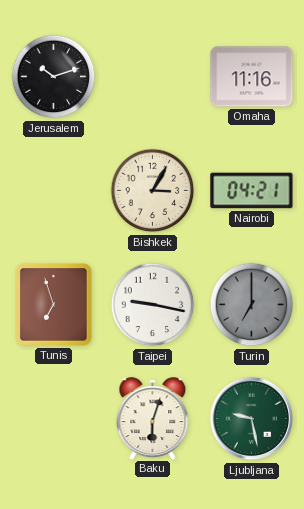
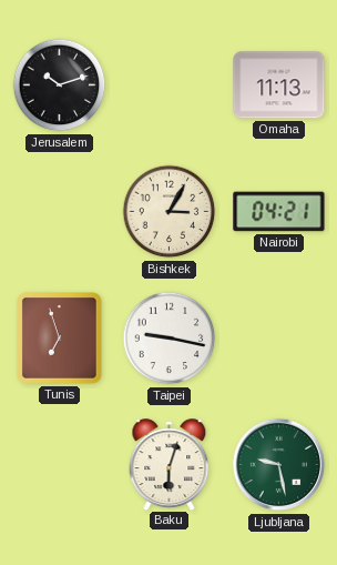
Omaha: 11:16 -> 11:13
Turin: 7:00 -> none
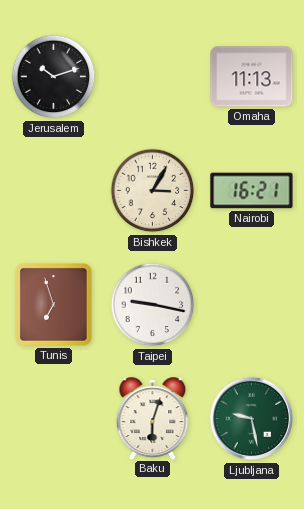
Nairobi: 04:21 -> 16:21
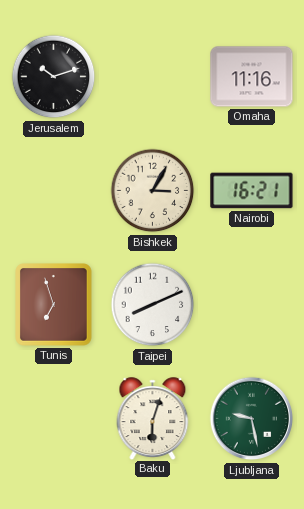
Omaha: 11:13 -> 11:16
Taipei: 9:17 -> 8:11
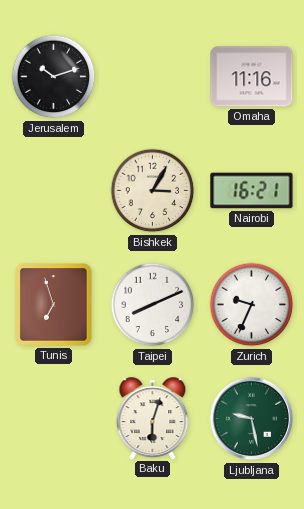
Zurich: none -> 9:34
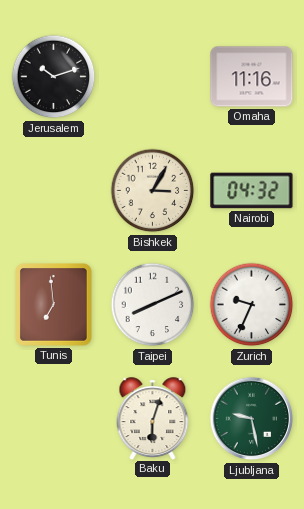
Nairobi: 16:21 -> 04:32
Tunis: 6:57 -> 6:59
